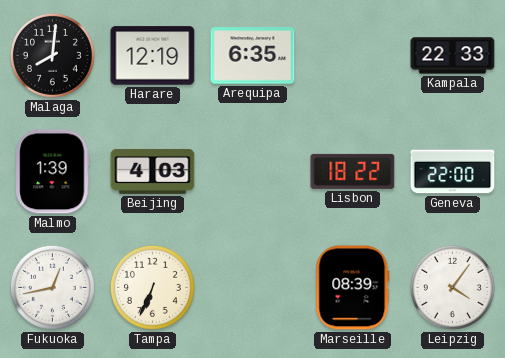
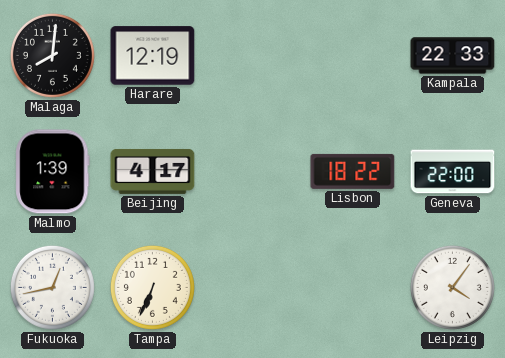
Arequipa: 6:35 -> none
Beijing: 4:03 -> 4:17
Marseille: 08:39 -> none
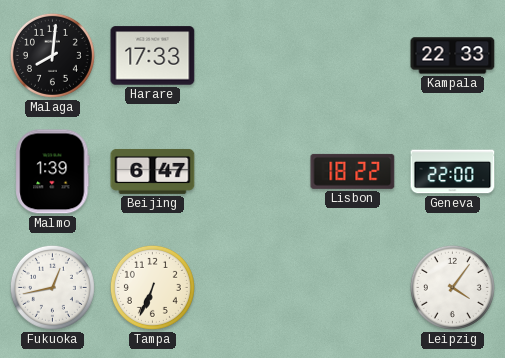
Harare: 12:19 -> 17:33
Beijing: 4:17 -> 6:47
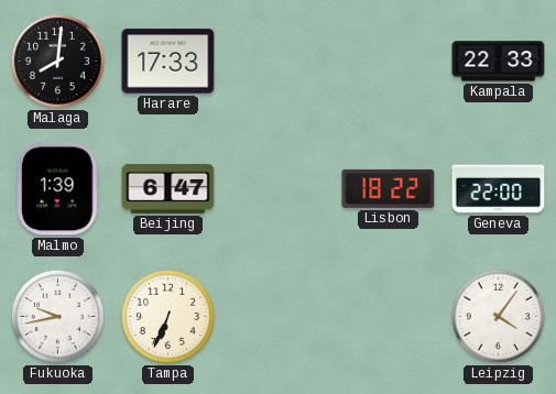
Fukuoka: 12:43 -> 9:43
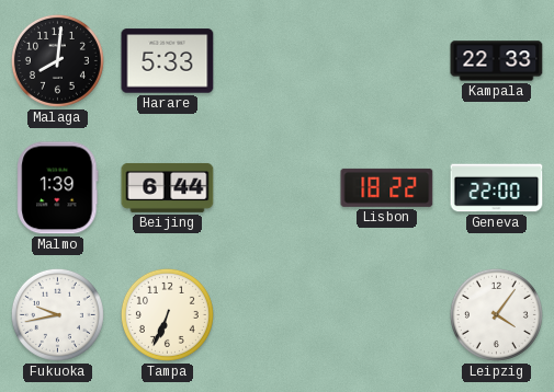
Harare: 17:33 -> 5:33
Beijing: 6:47 -> 6:44
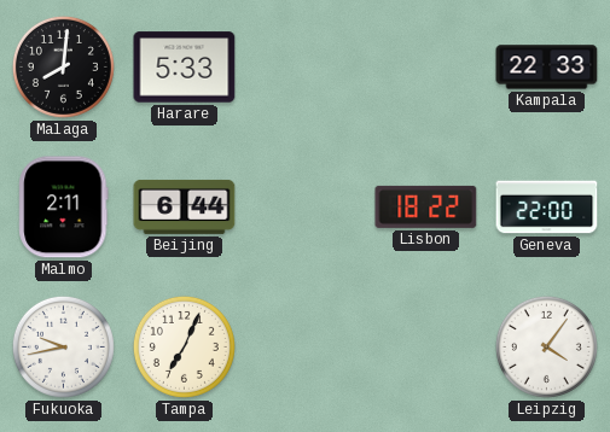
Malmo: 1:39 -> 2:11
Tampa: 6:34 -> 7:04
